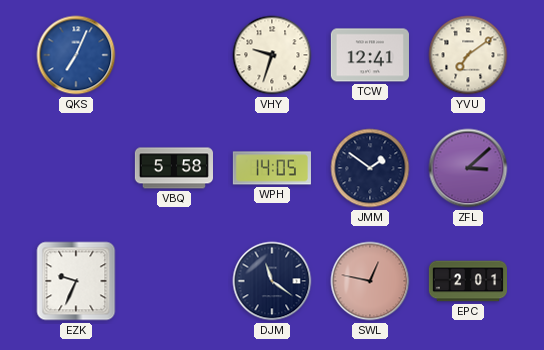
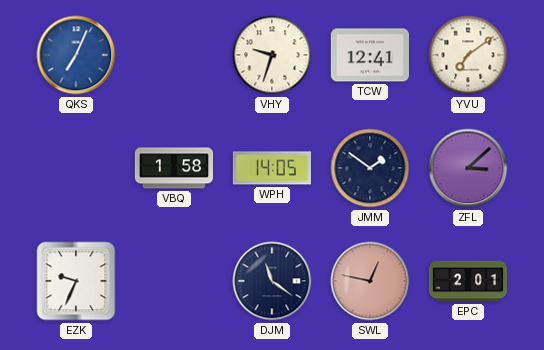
VBQ: 5:58 -> 1:58
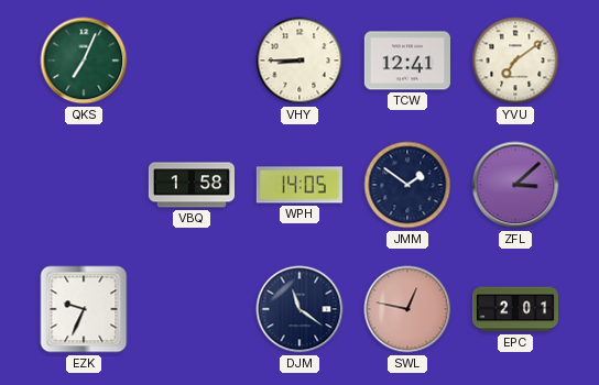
QKS dial: blue -> green
VHY: 9:33 -> 8:45
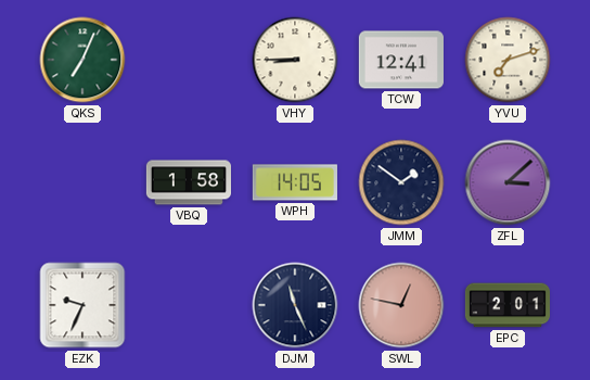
YVU: 7:09 -> 7:12
DJM: 11:21 -> 11:26
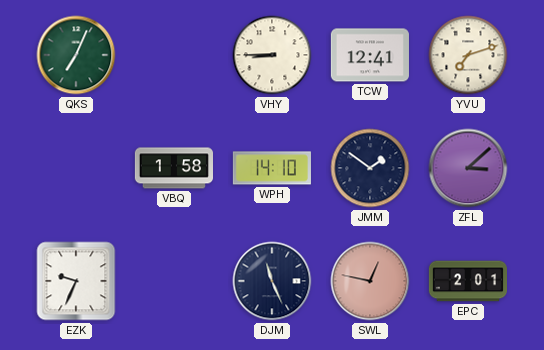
WPH: 14:05 -> 14:10
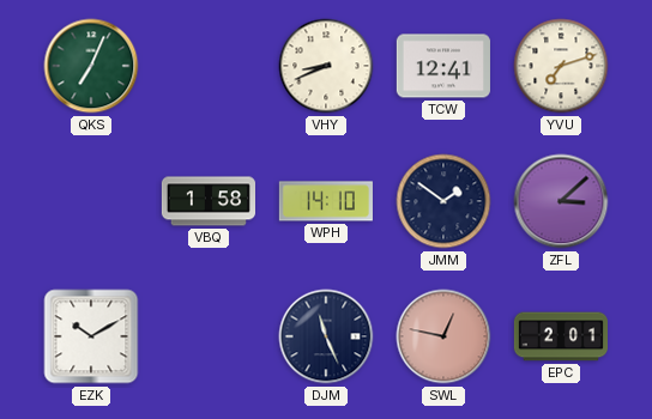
VHY: 8:45 -> 8:41
EZK: 9:34 -> 10:10
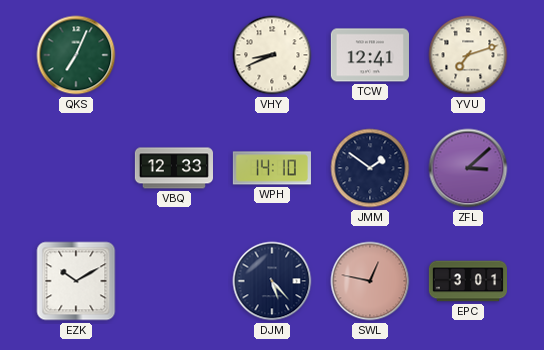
VBQ: 1:58 -> 12:33
DJM: 11:26 -> 5:23
EPC: 2:01 -> 3:01
